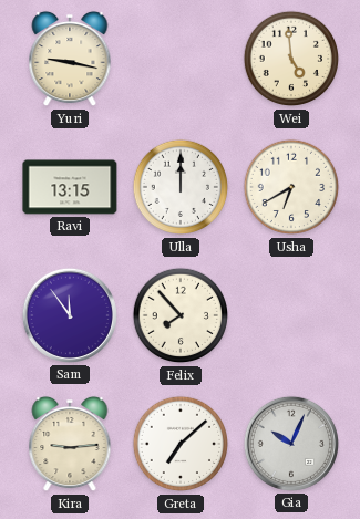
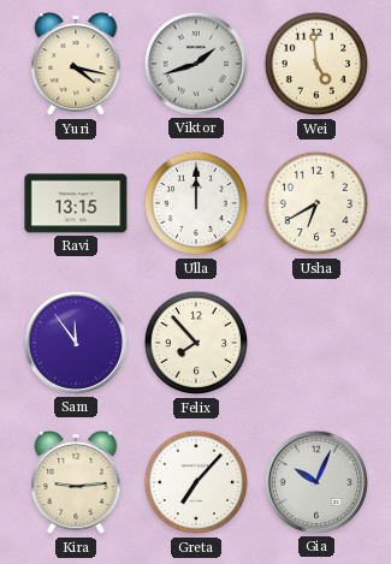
Yuri: 9:17 -> 4:17
Viktor: none -> 1:42
Greta: 7:08 -> 7:07
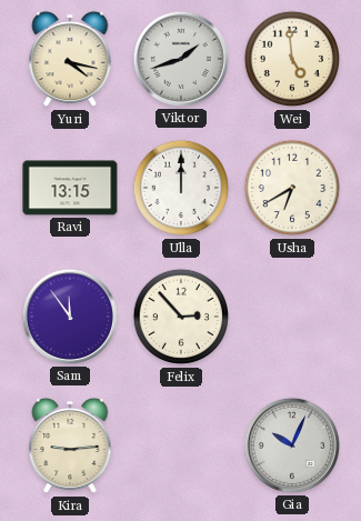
Felix: 7:53 -> 2:53
Greta: 7:07 -> none
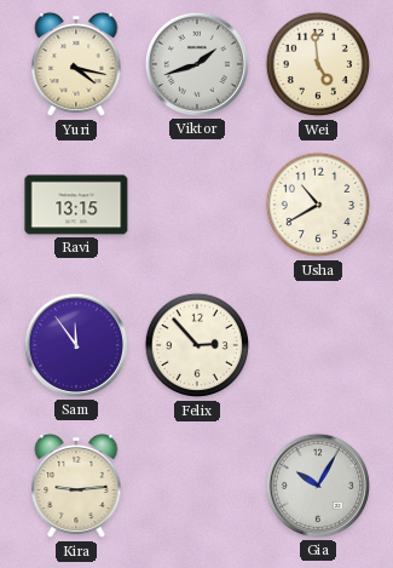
Ulla: 12:00 -> none
Usha: 6:40 -> 10:40
Gia: 10:04 -> 10:05
